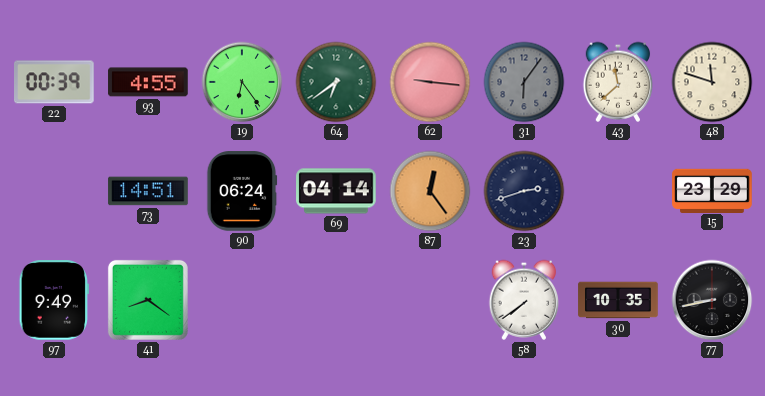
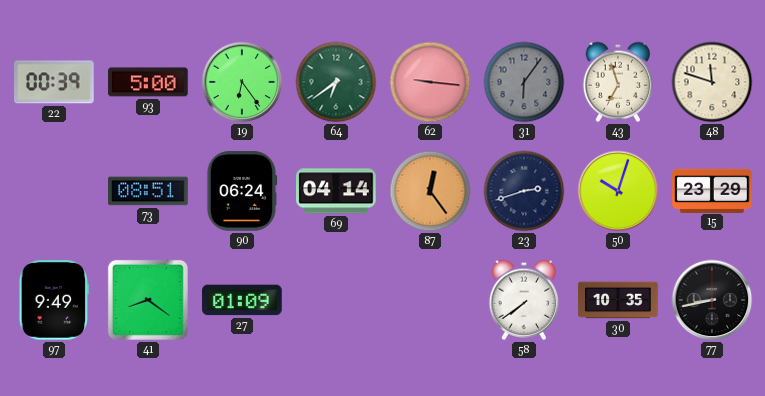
93: 4:55 -> 5:00
43: 11:38 -> 6:57
73: 14:51 -> 08:51
50: none -> 10:03
27: none -> 01:09
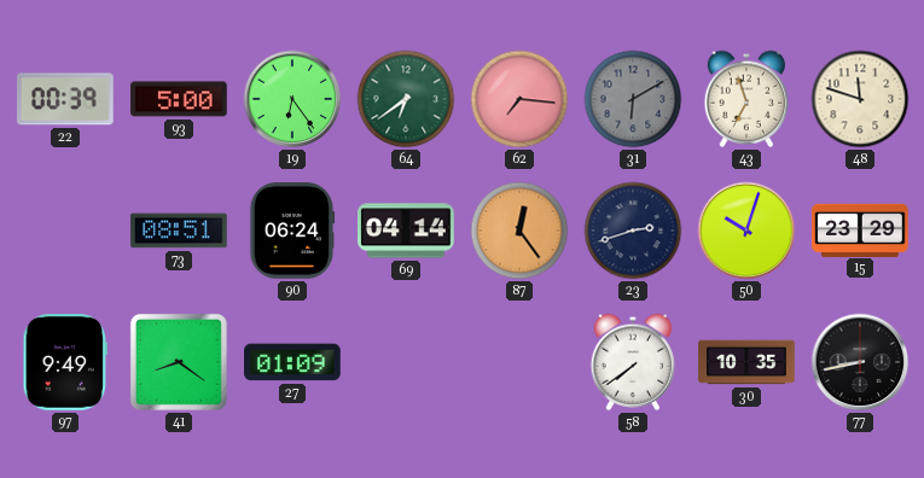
62: 9:16 -> 7:16
31: 6:06 -> 6:10
